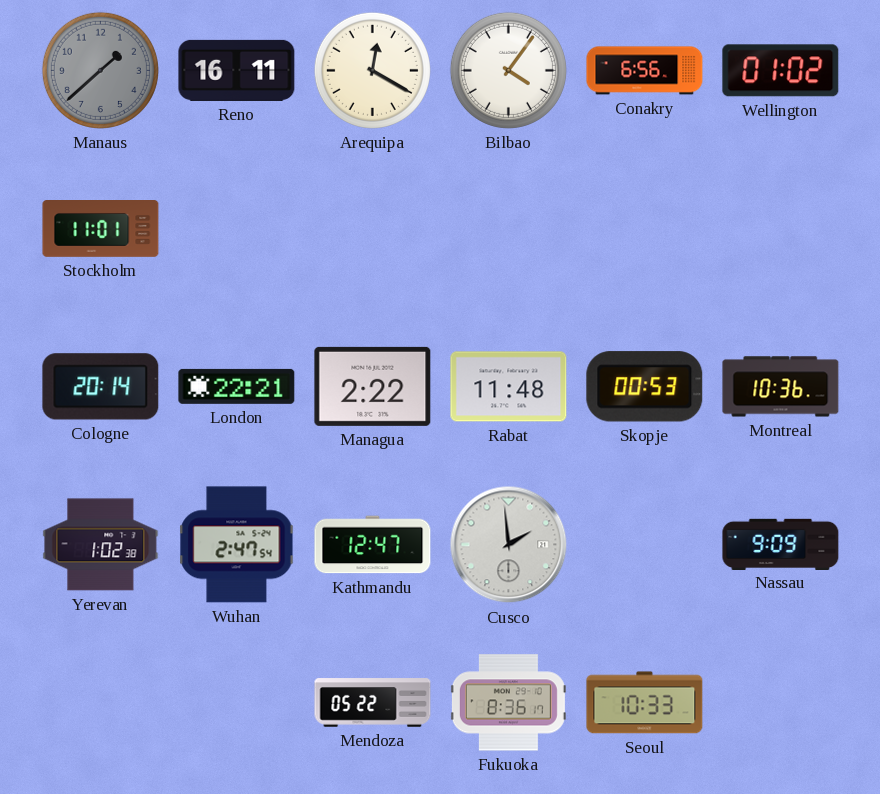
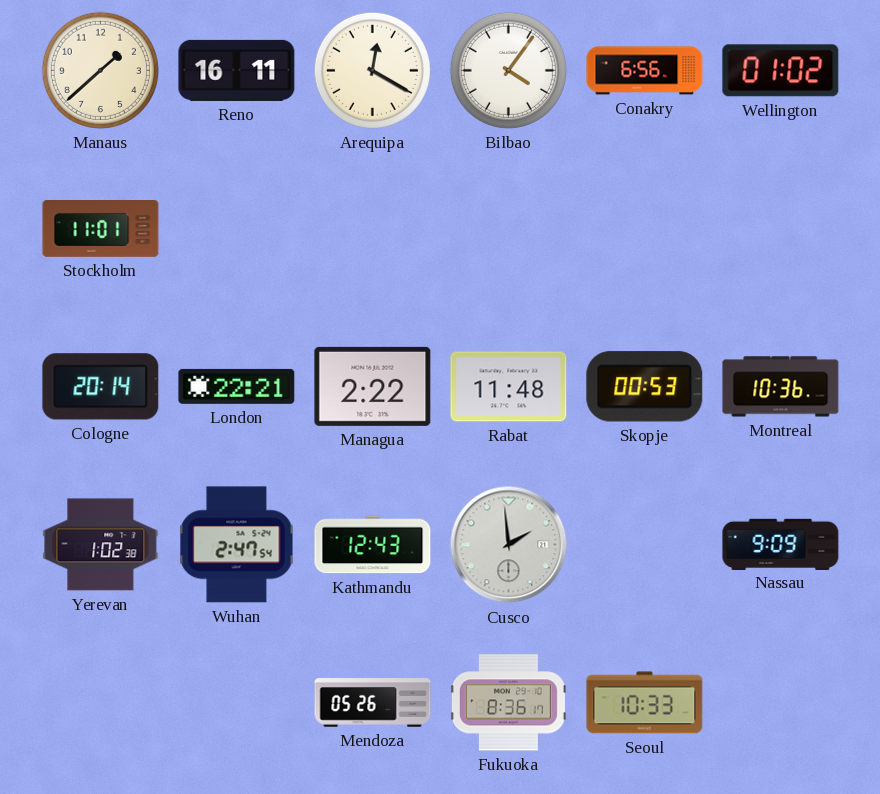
Manaus dial: grey -> cream
Kathmandu: 12:47 -> 12:43
Mendoza: 05:22 -> 05:26
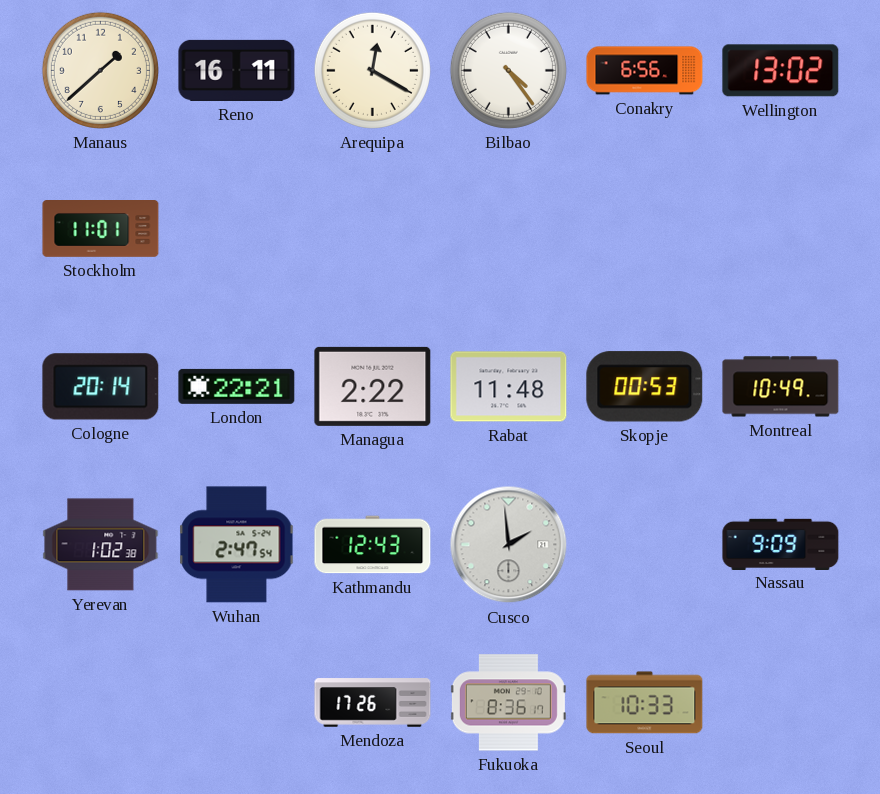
Bilbao: 4:06 -> 4:24
Wellington: 01:02 -> 13:02
Montreal: 10:36 -> 10:49
Mendoza: 05:26 -> 17:26
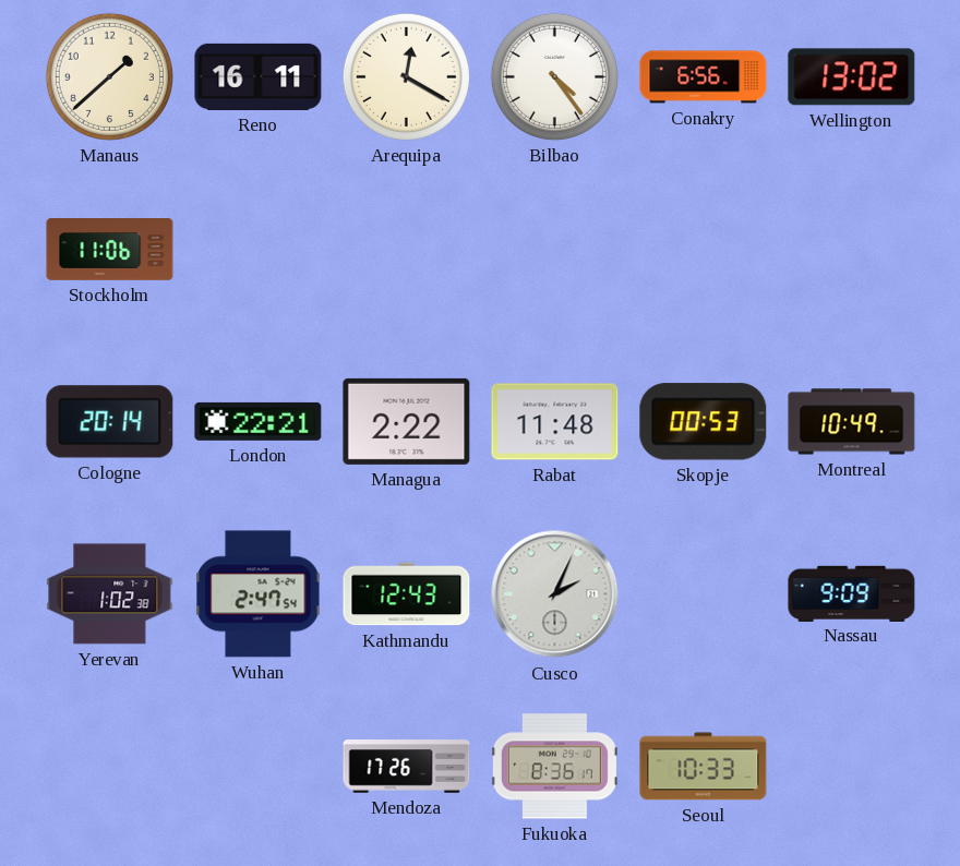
Stockholm: 11:01 -> 11:06
Cusco: 1:59 -> 2:04
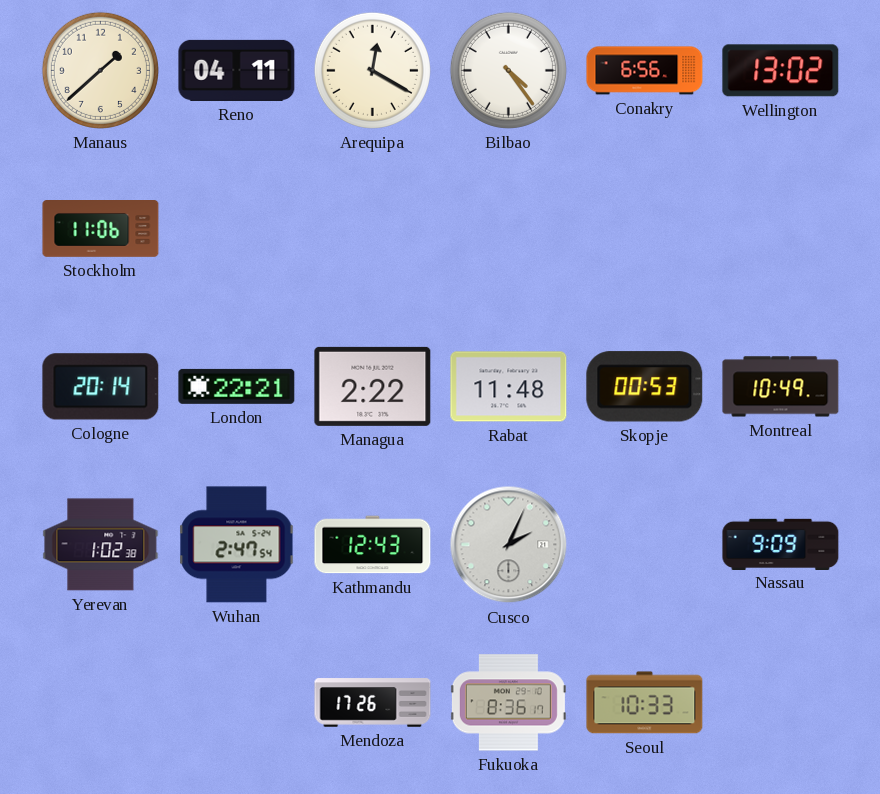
Reno: 16:11 -> 04:11
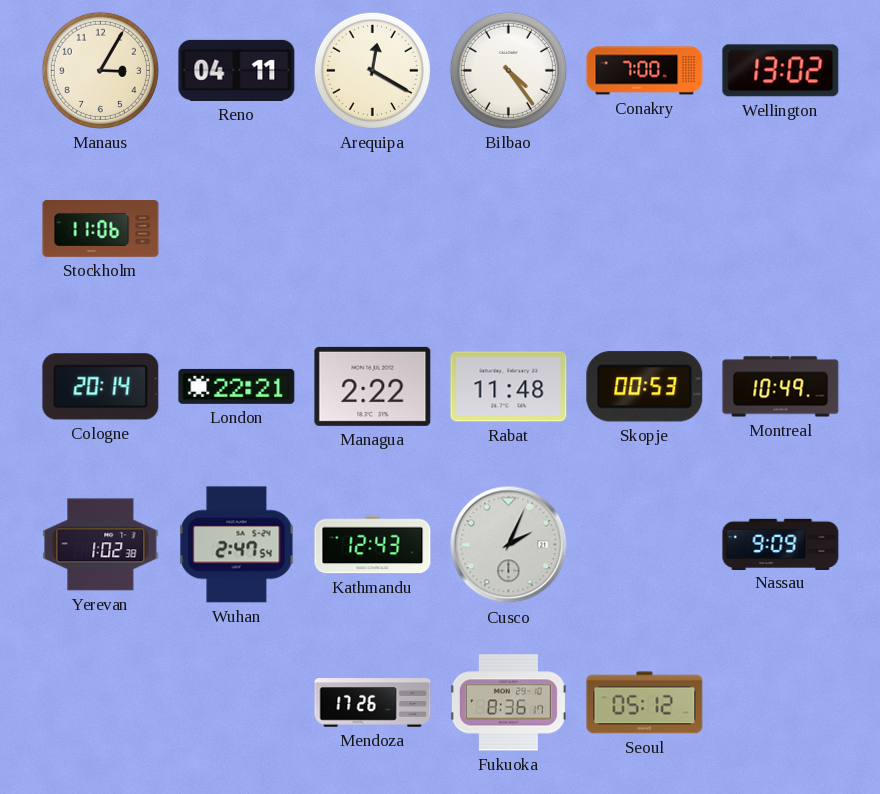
Manaus: 1:38 -> 3:05
Conakry: 6:56 -> 7:00
Seoul: 10:33 -> 05:12
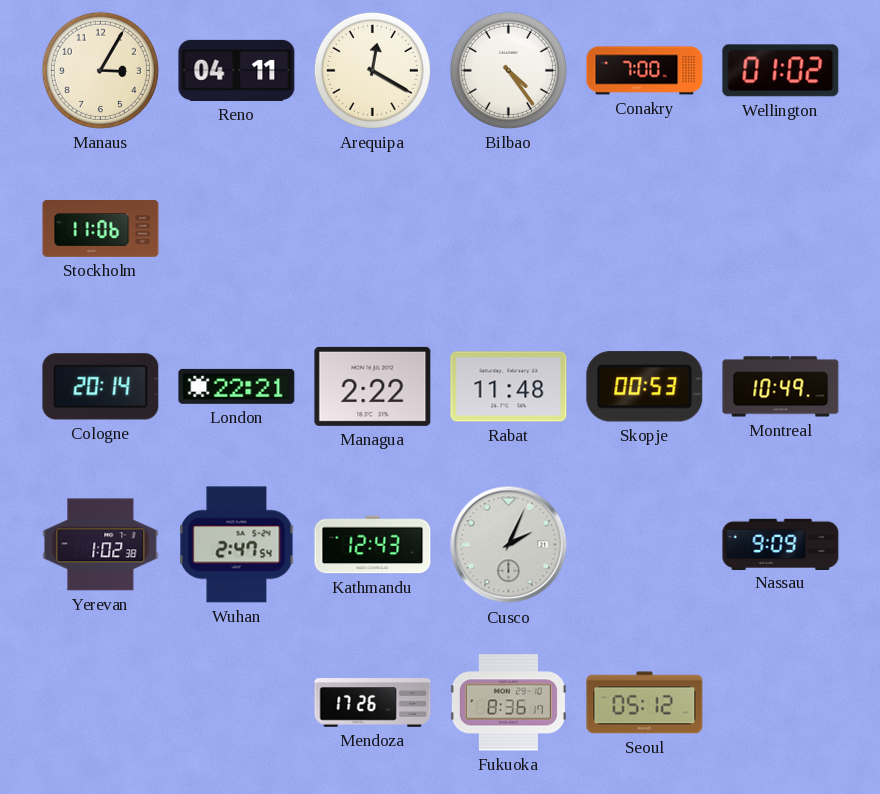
Wellington: 13:02 -> 01:02
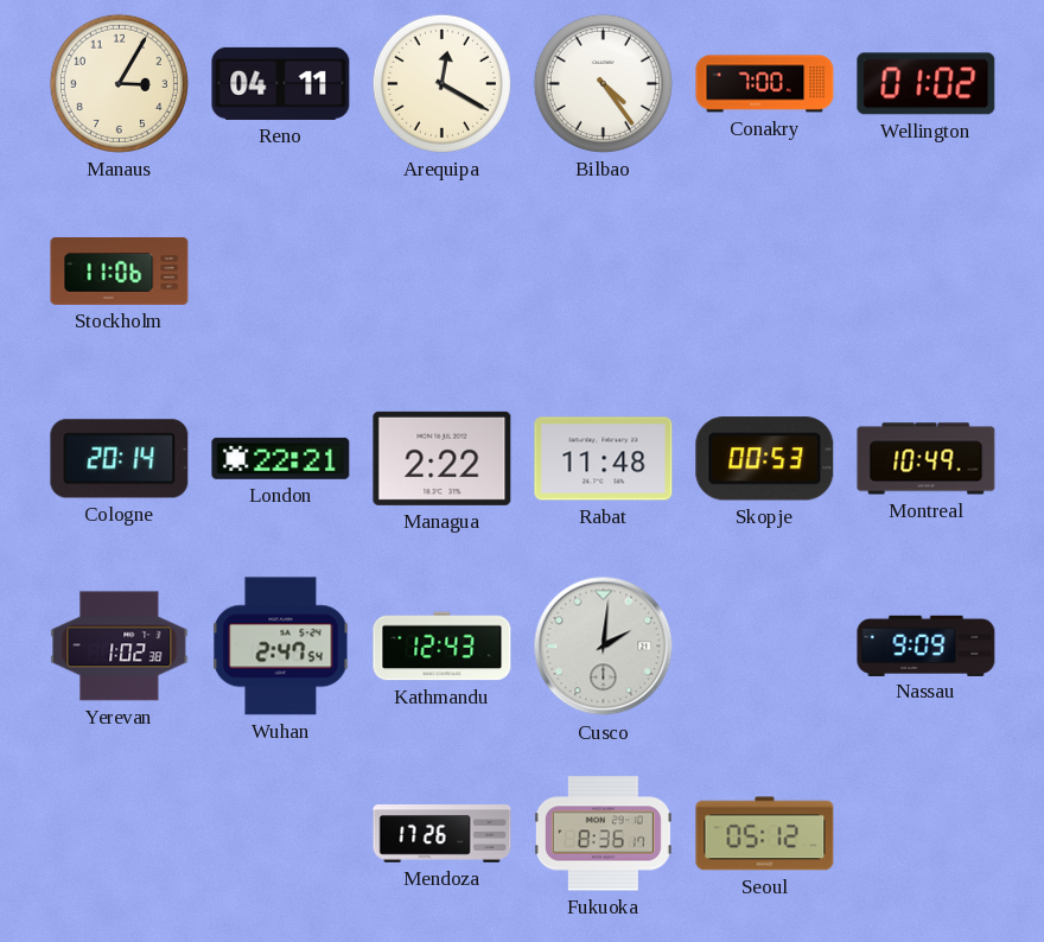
Cusco: 2:04 -> 2:01
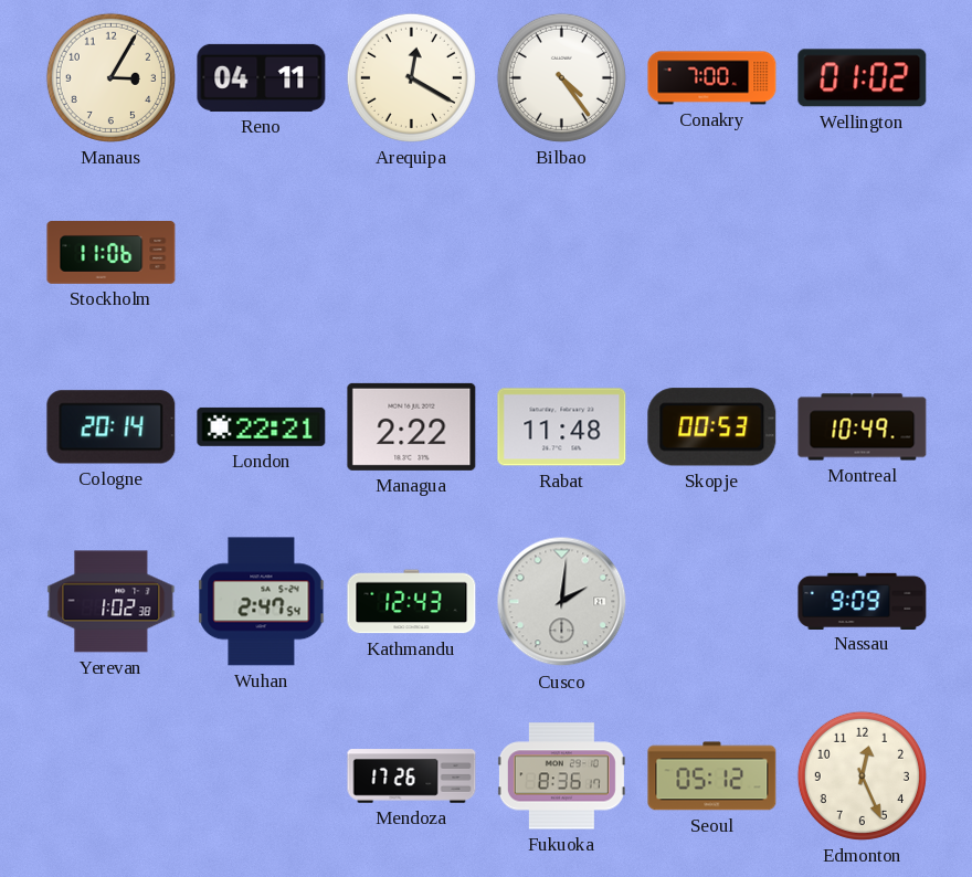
Edmonton: none -> 12:26
